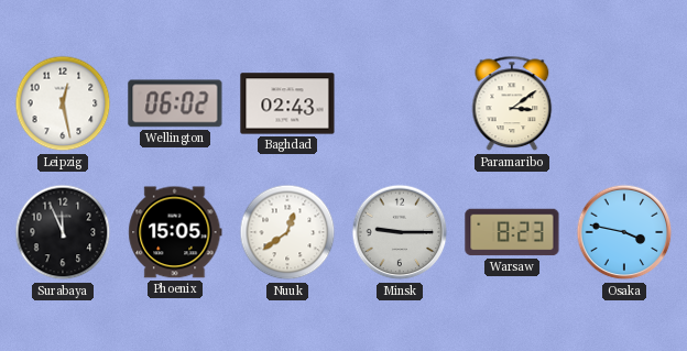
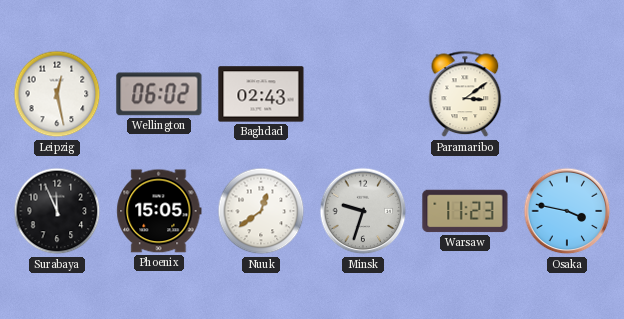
Minsk: 9:15 -> 9:33
Warsaw: 8:23 -> 11:23
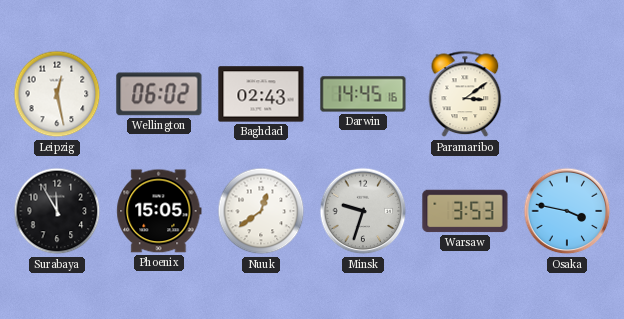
Darwin: none -> 14:45
Surabaya: 11:56 -> 11:55
Warsaw: 11:23 -> 3:53
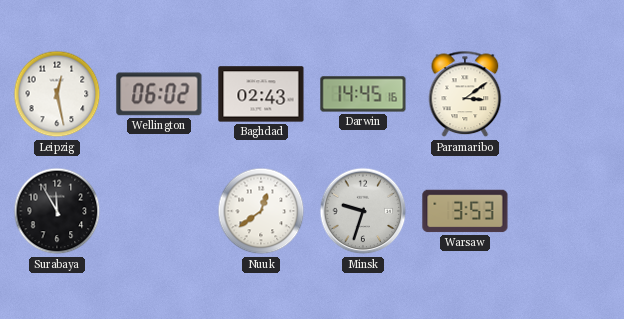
Phoenix: 15:05 -> none
Osaka: 3:47 -> none
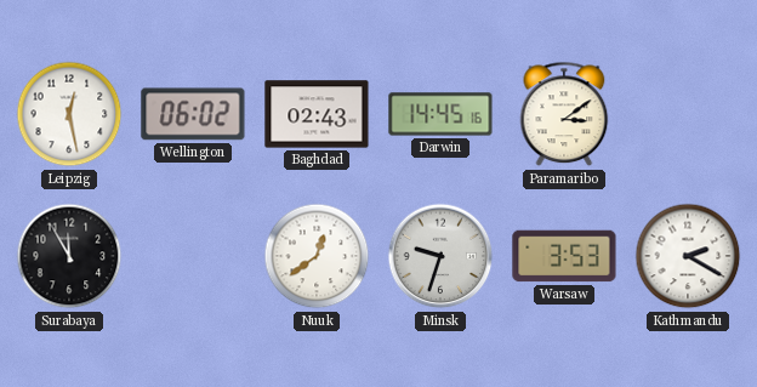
Kathmandu: none -> 2:20
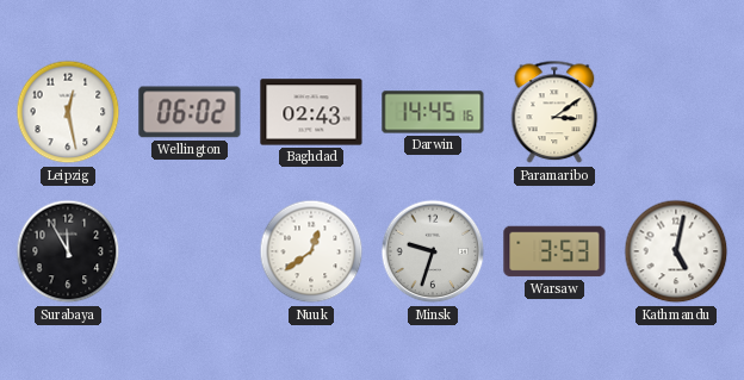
Kathmandu: 2:20 -> 5:02
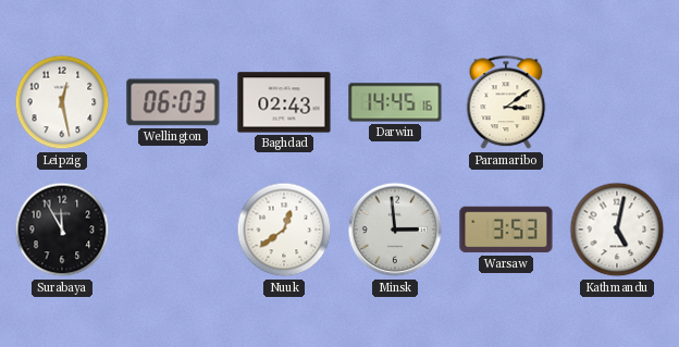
Wellington: 06:02 -> 06:03
Minsk: 9:33 -> 2:59
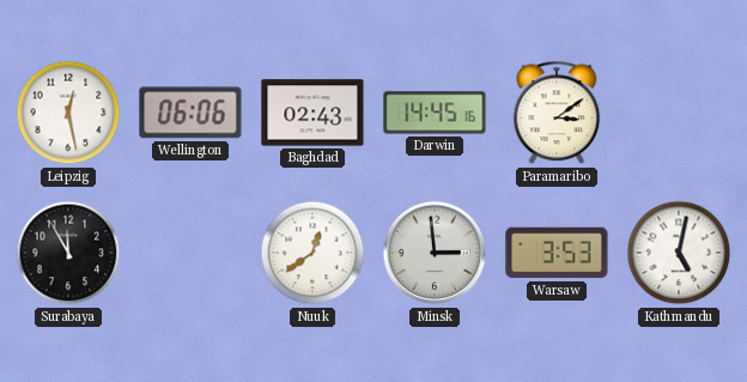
Wellington: 06:03 -> 06:06
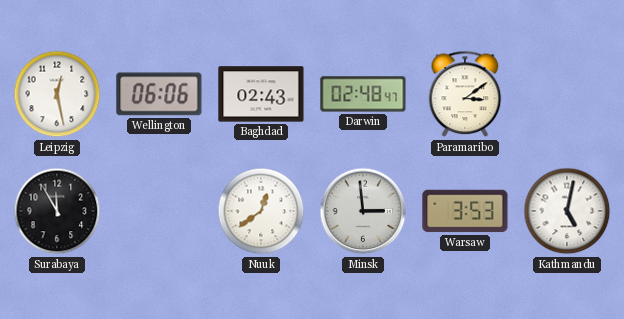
Darwin: 14:45 -> 02:48
